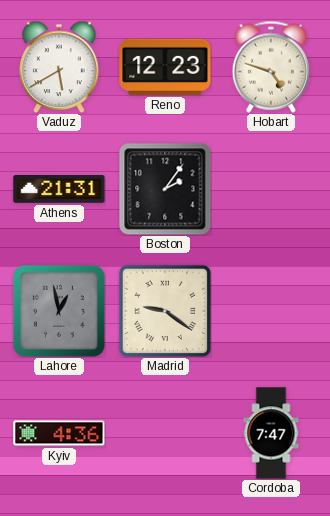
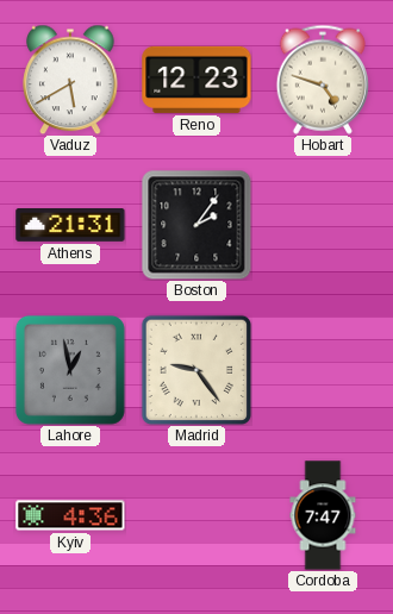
Madrid: 9:21 -> 9:24
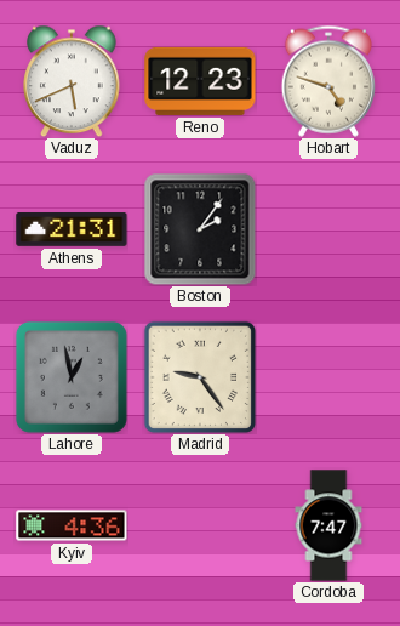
Vaduz: 5:40 -> 5:41
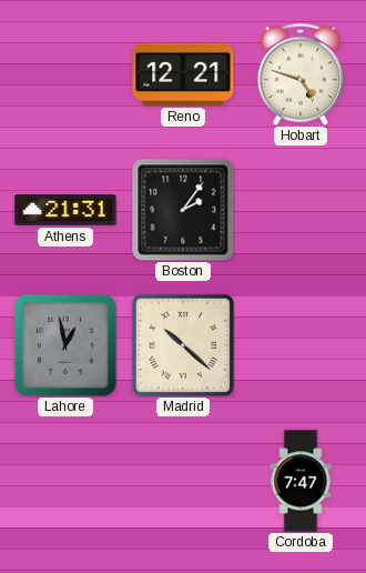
Vaduz: 5:41 -> none
Reno: 12:23 -> 12:21
Madrid: 9:24 -> 10:22
Kyiv: 4:36 -> none
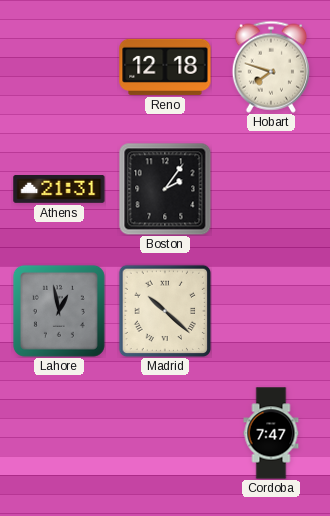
Reno: 12:21 -> 12:18
Hobart: 4:48 -> 7:48
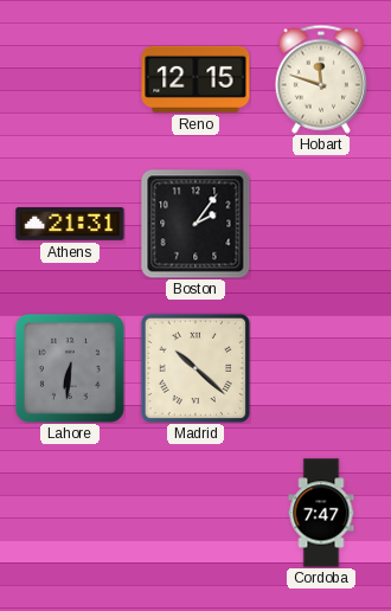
Reno: 12:18 -> 12:15
Hobart: 7:48 -> 11:48
Lahore: 12:58 -> 6:31
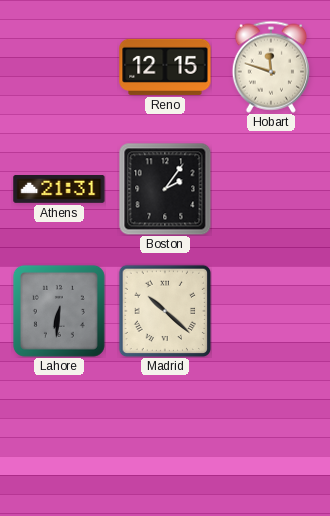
Cordoba: 7:47 -> none
